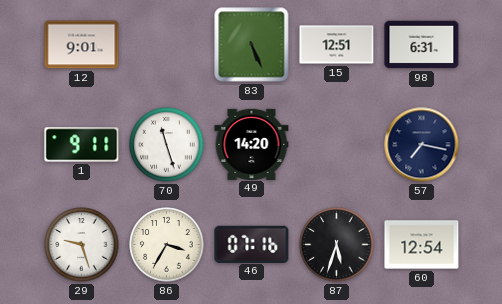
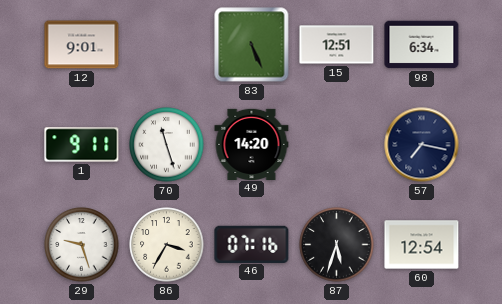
98: 6:31 -> 6:34
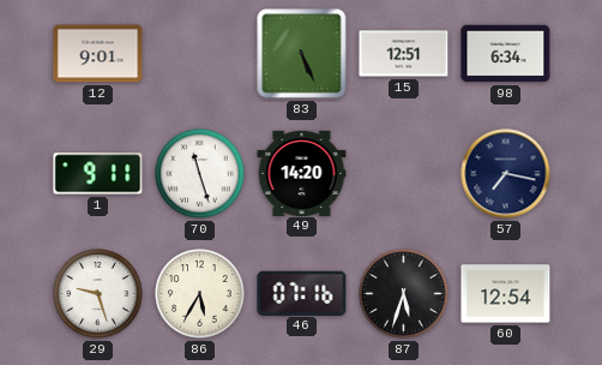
86: 3:35 -> 5:35
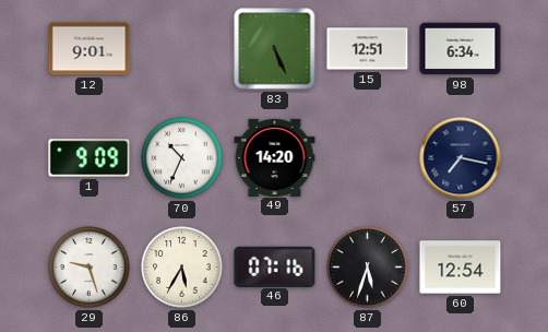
1: 9:11 -> 9:09
70: 11:27 -> 10:34
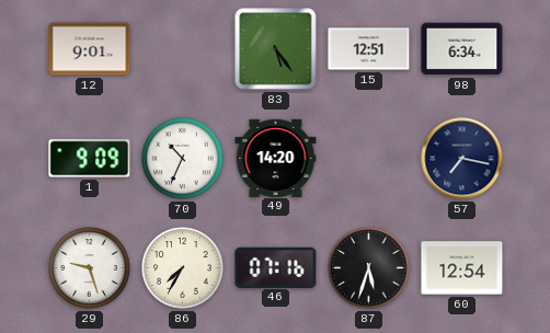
83: 5:26 -> 5:24
86: 5:35 -> 7:35
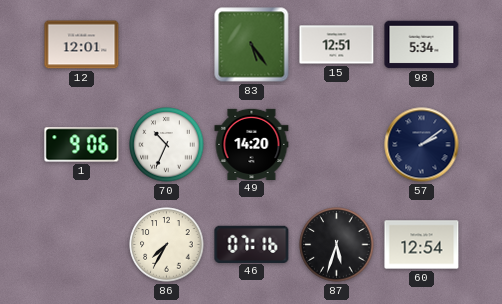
12: 9:01 -> 12:01
98: 6:34 -> 5:34
1: 9:09 -> 9:06
57: 7:17 -> 2:09
29: 9:27 -> none
